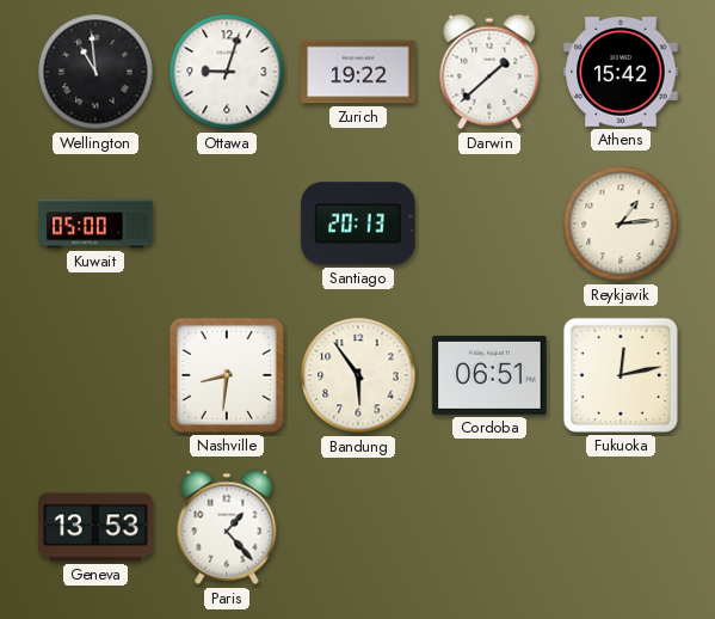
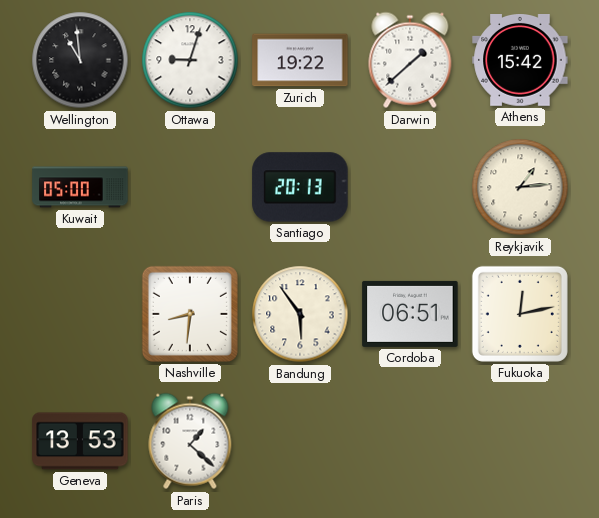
Paris: 1:23 -> 1:22
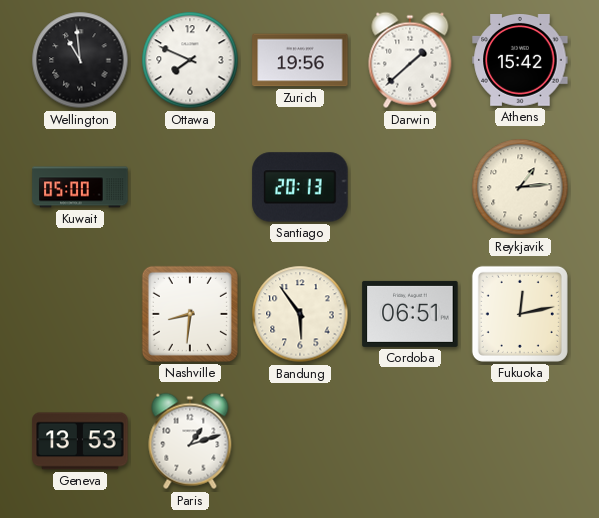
Ottawa: 9:03 -> 7:49
Zurich: 19:22 -> 19:56
Paris: 1:22 -> 1:12
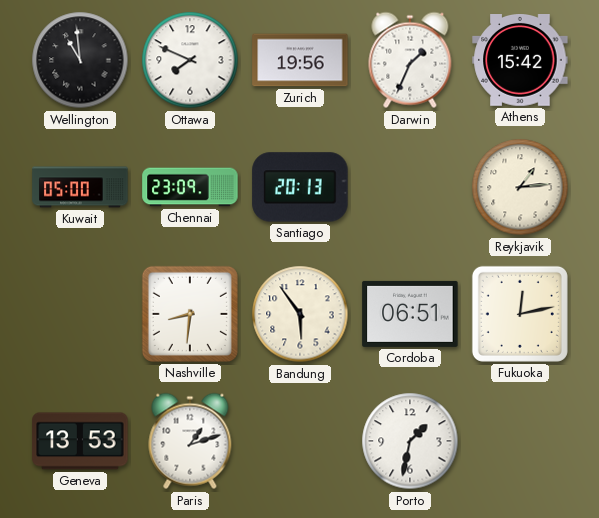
Darwin: 1:38 -> 1:34
Chennai: none -> 23:09
Porto: none -> 1:32
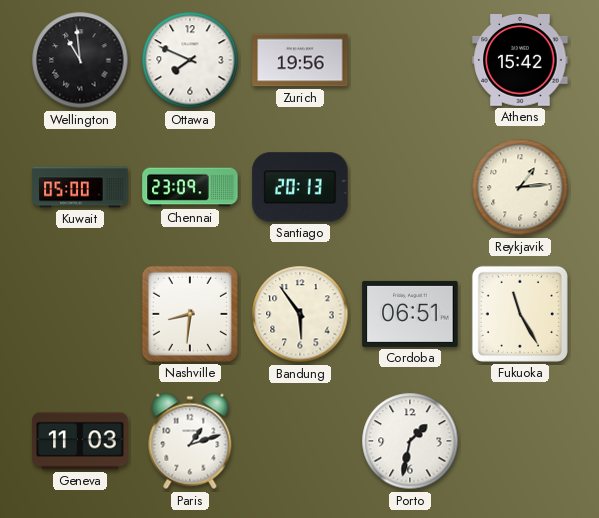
Darwin: 1:34 -> none
Fukuoka: 12:13 -> 11:25
Geneva: 13:53 -> 11:03
